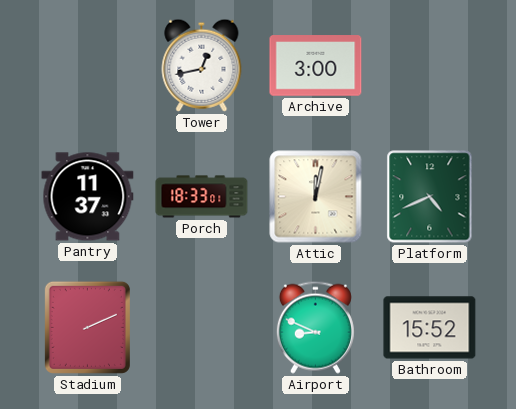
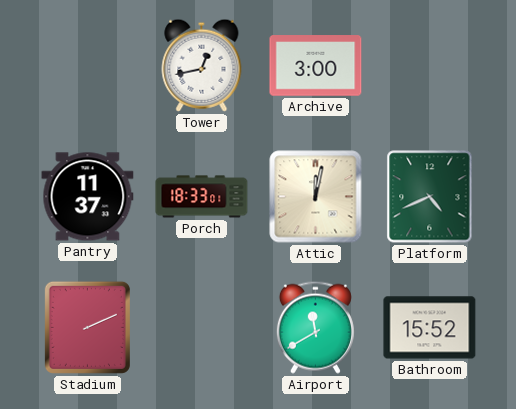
Airport: 8:49 -> 11:40
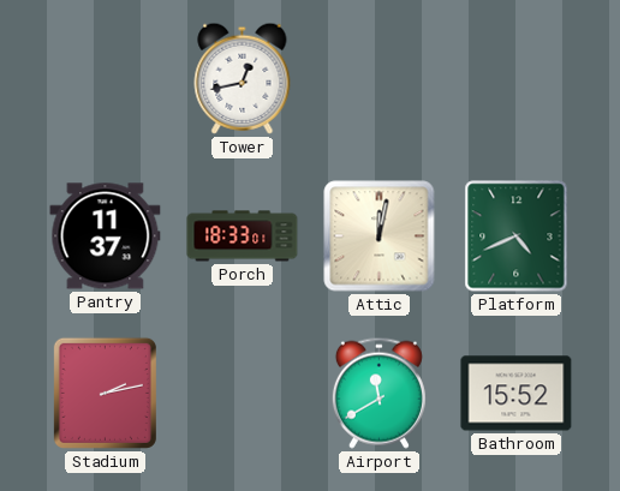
Archive: 3:00 -> none
Stadium: 2:11 -> 2:13
